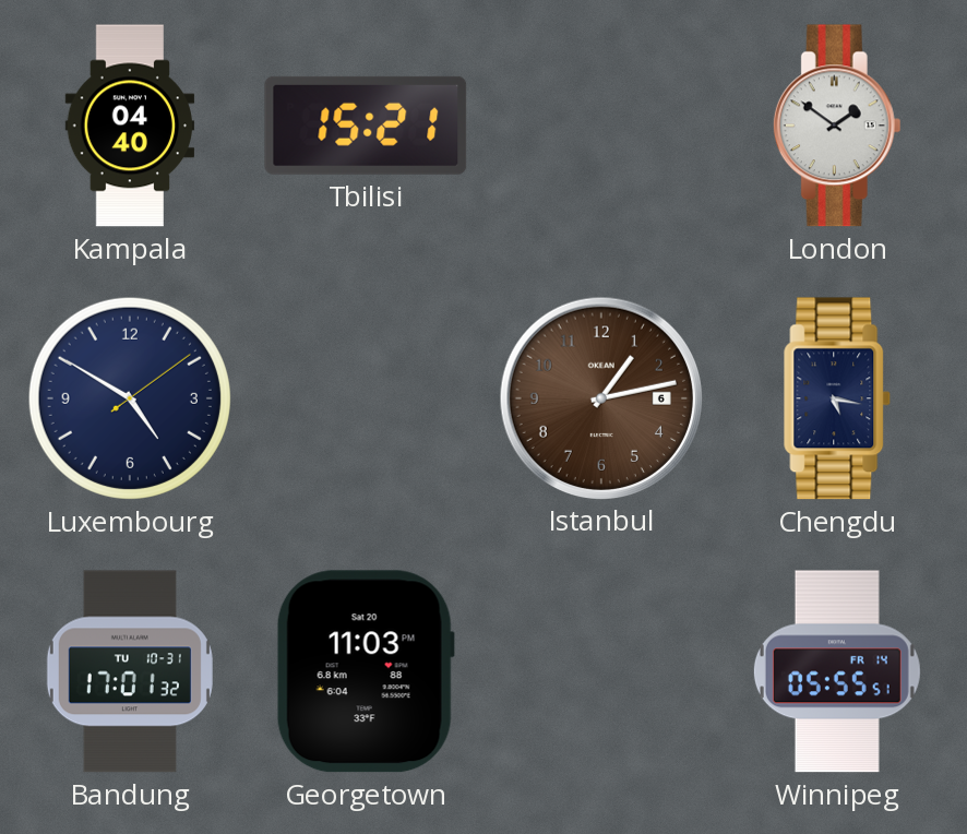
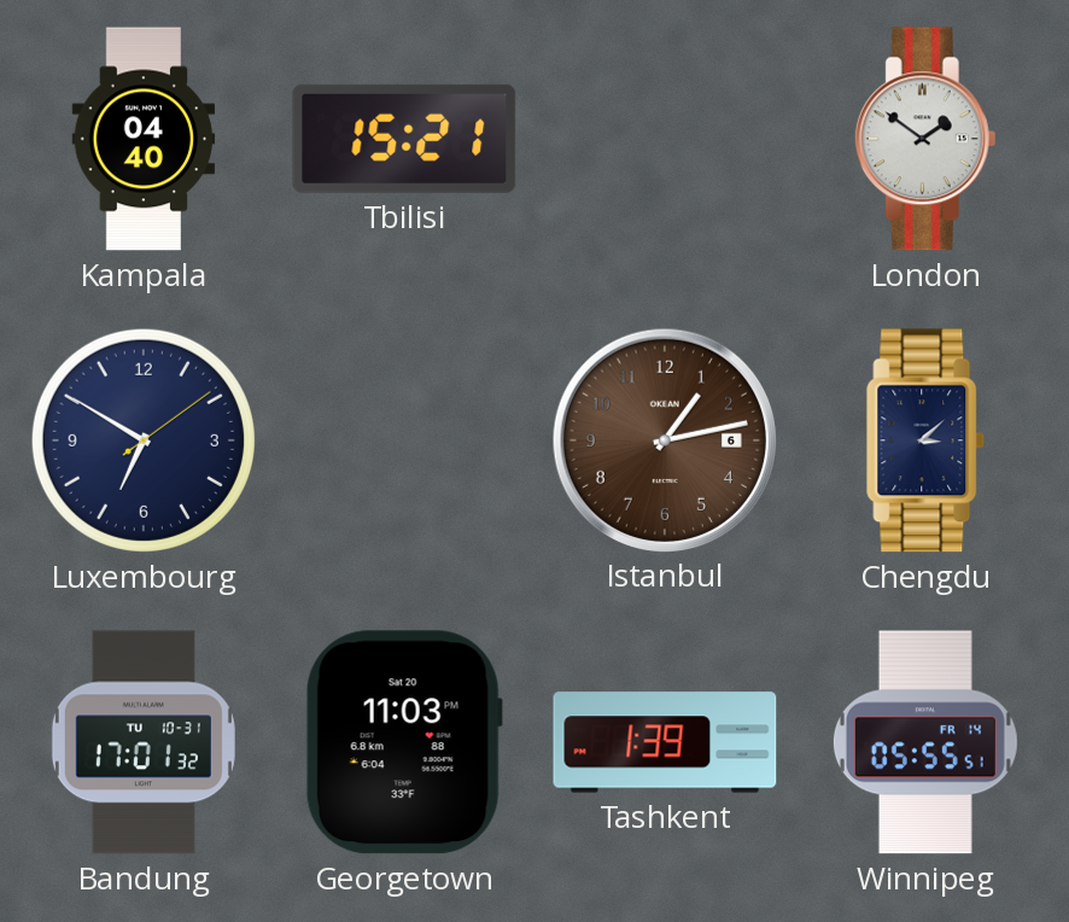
Luxembourg: 4:50 -> 6:50
Chengdu: 5:17 -> 3:08
Tashkent: none -> 1:39
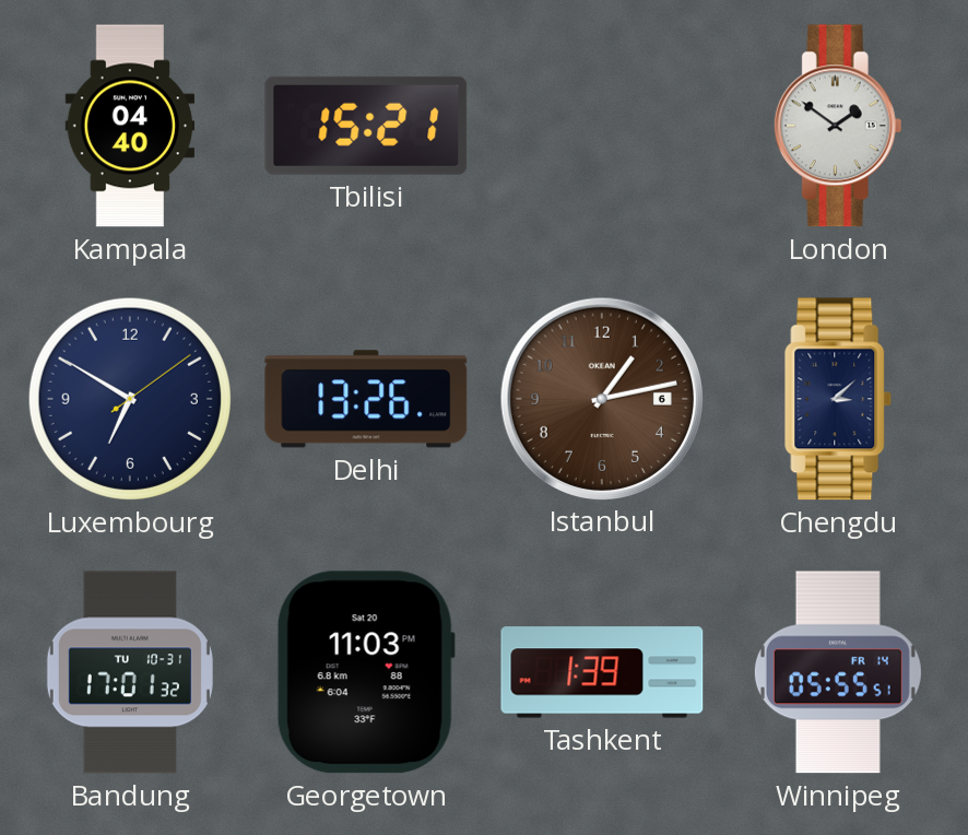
Delhi: none -> 13:26
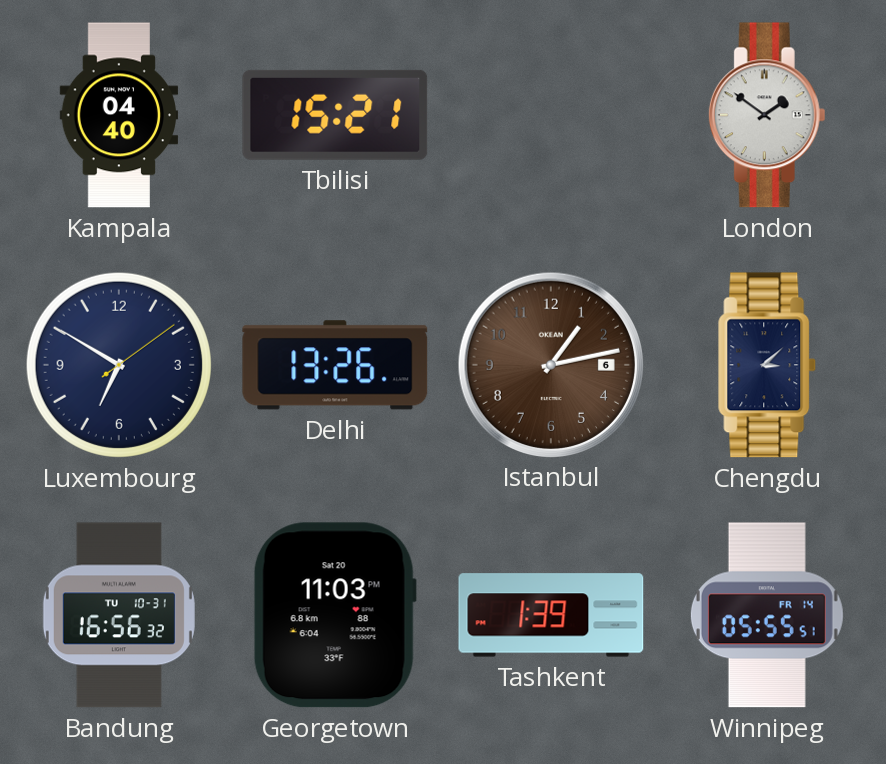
Bandung: 17:01 -> 16:56
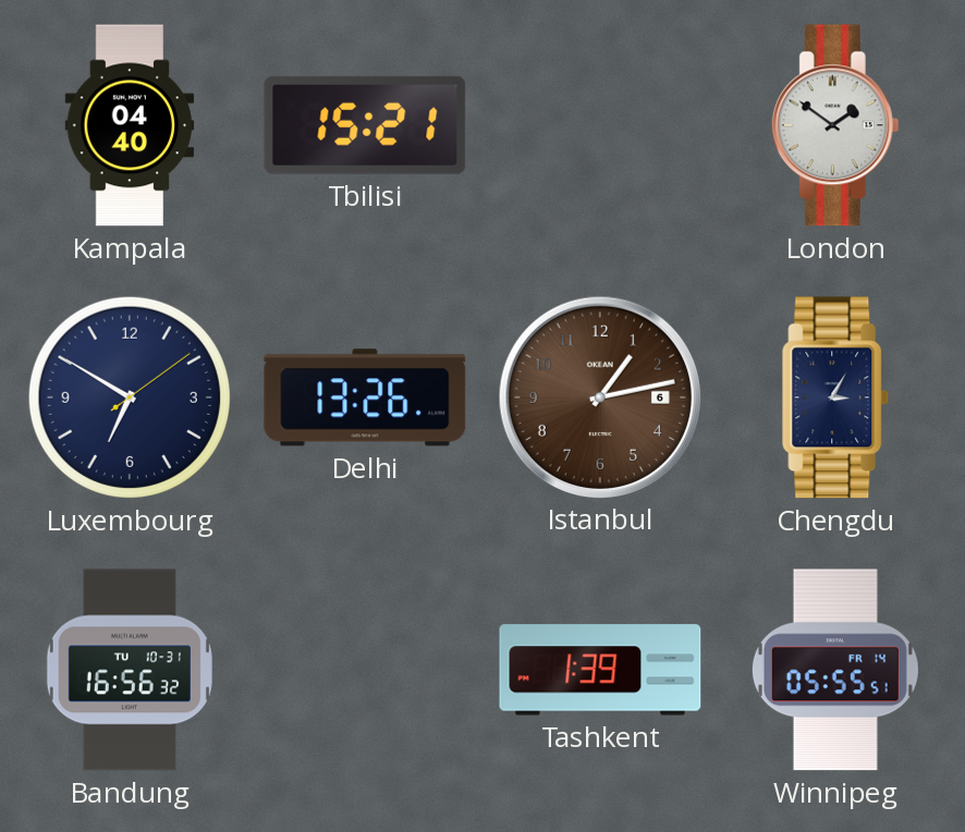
Chengdu: 3:08 -> 3:05
Georgetown: 11:03 -> none
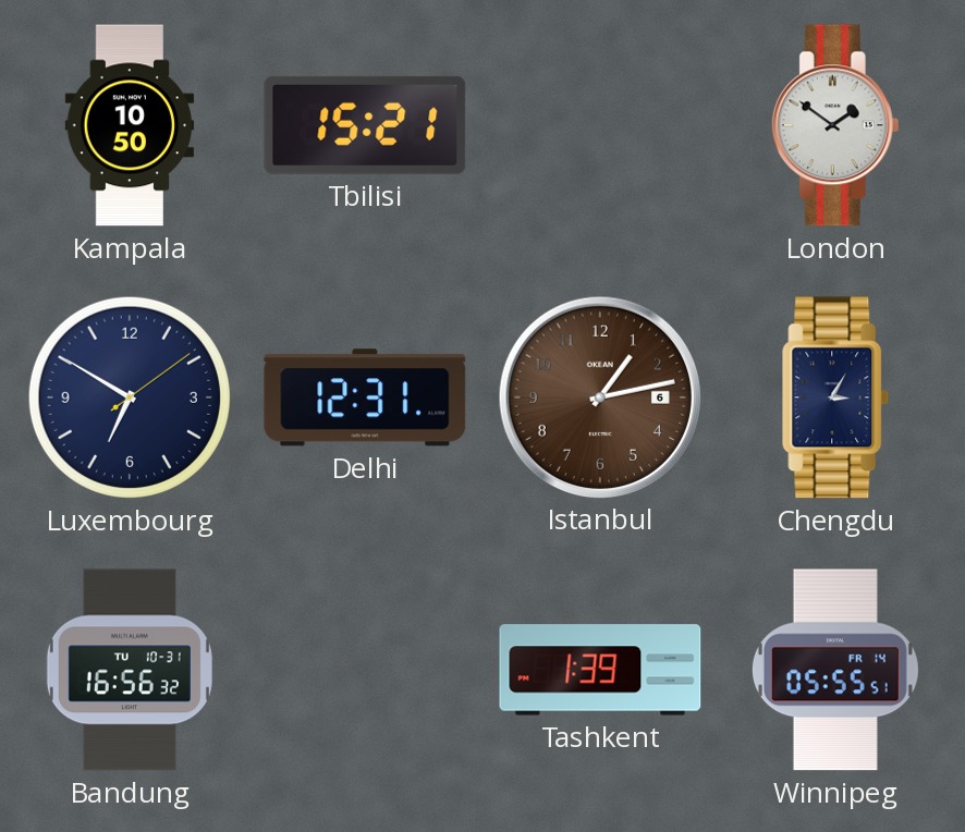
Kampala: 04:40 -> 10:50
Delhi: 13:26 -> 12:31
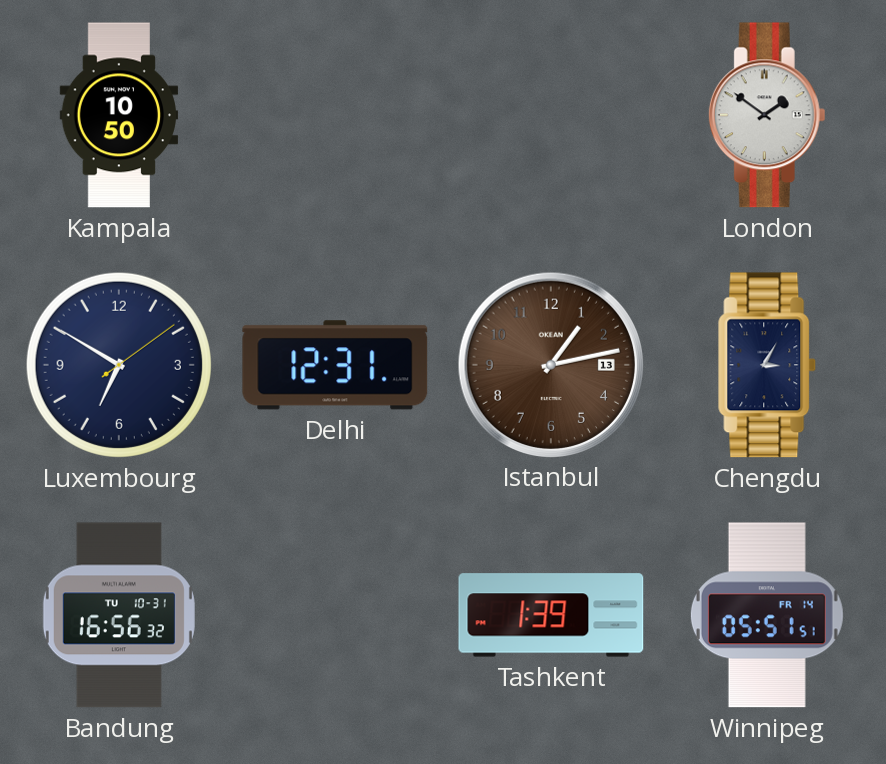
Tbilisi: 15:21 -> none
Istanbul date: 6 -> 13
Winnipeg: 05:55 -> 05:51
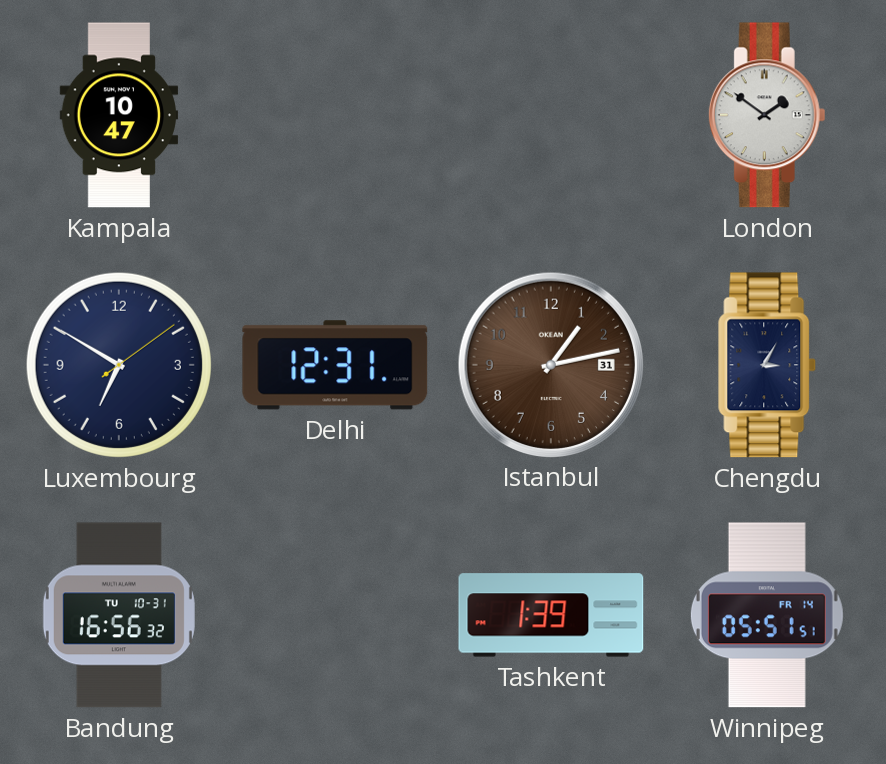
Kampala: 10:50 -> 10:47
Istanbul date: 13 -> 31
